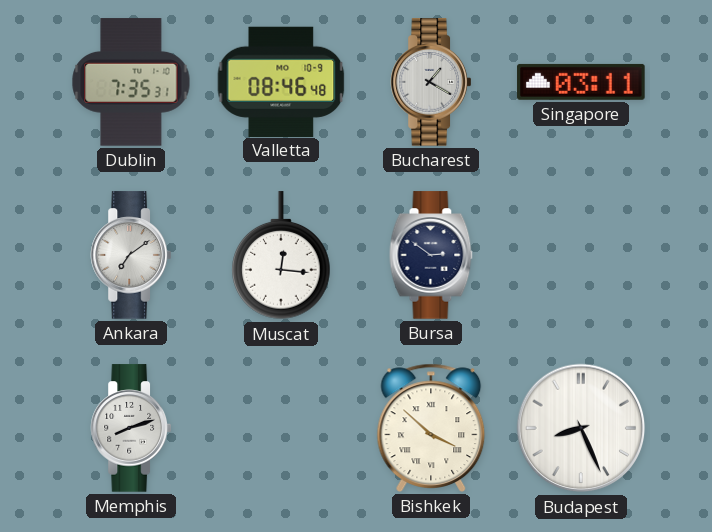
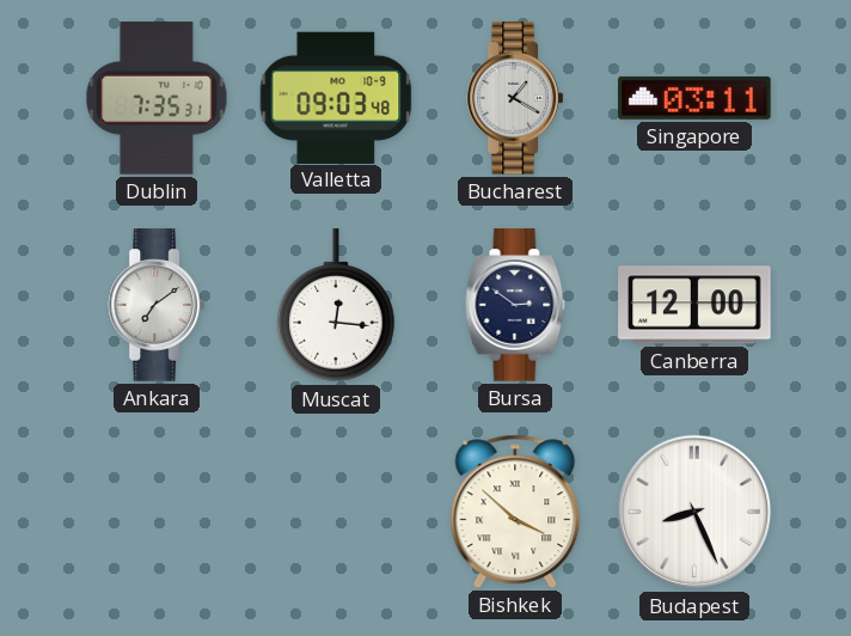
Valletta: 08:46 -> 09:03
Canberra: none -> 12:00
Memphis: 8:12 -> none
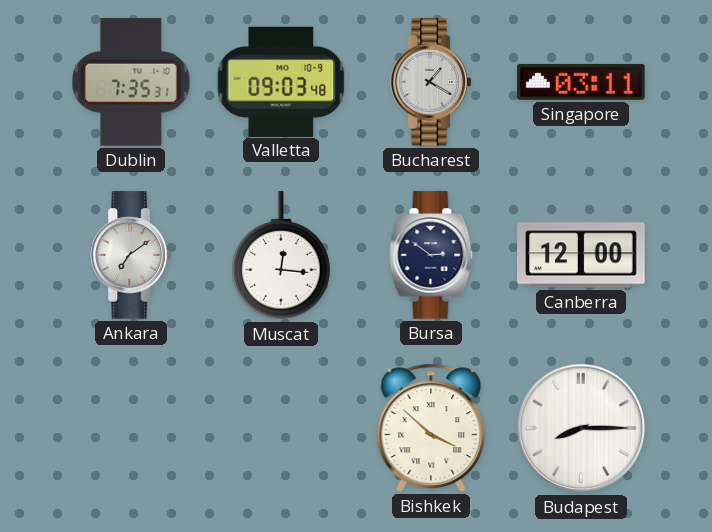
Budapest: 8:26 -> 8:15
